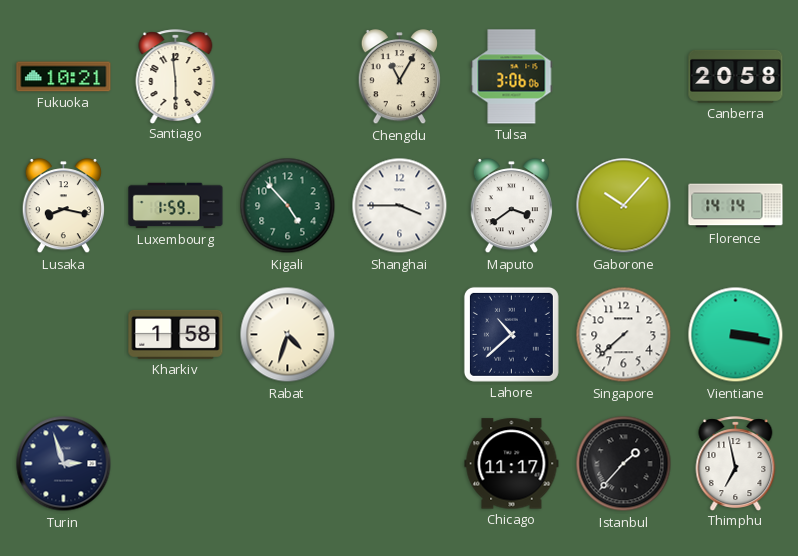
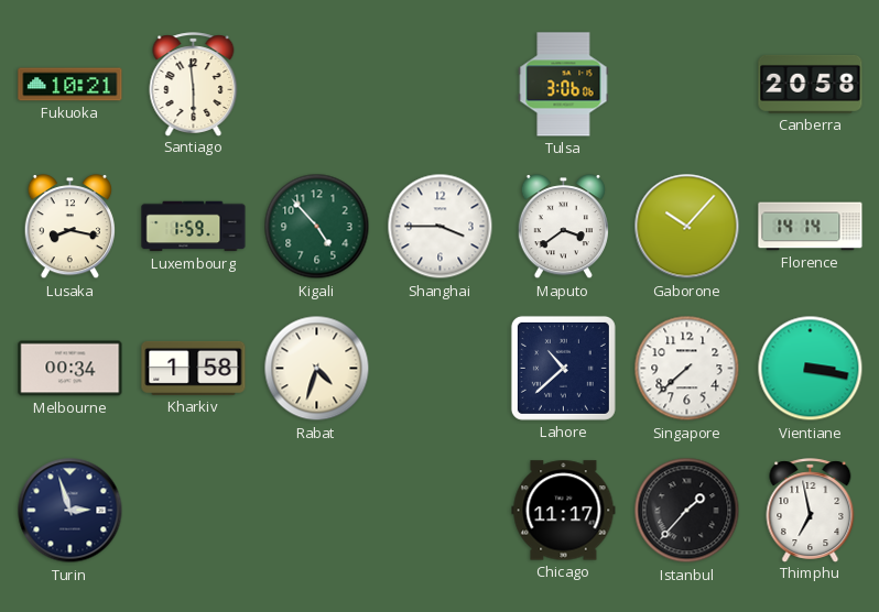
Chengdu: 11:05 -> none
Melbourne: none -> 00:34
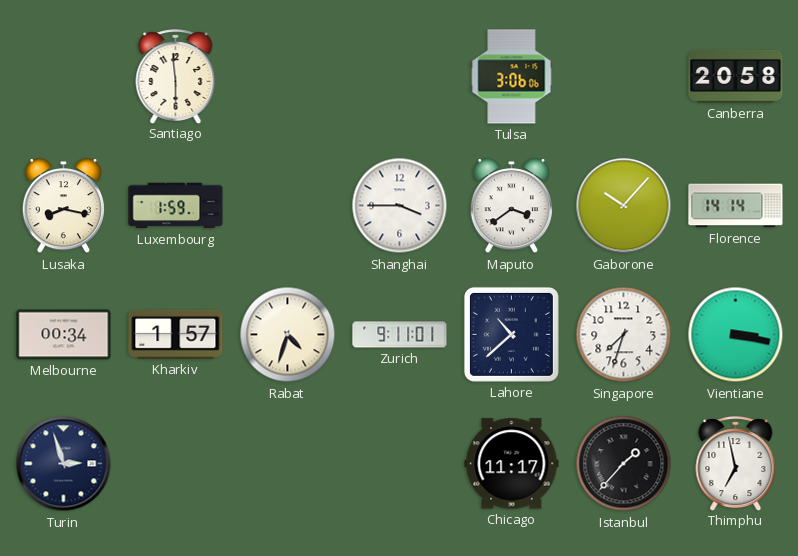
Fukuoka: 10:21 -> none
Kigali: 4:53 -> none
Kharkiv: 1:58 -> 1:57
Zurich: none -> 9:11
Singapore: 7:38 -> 7:33
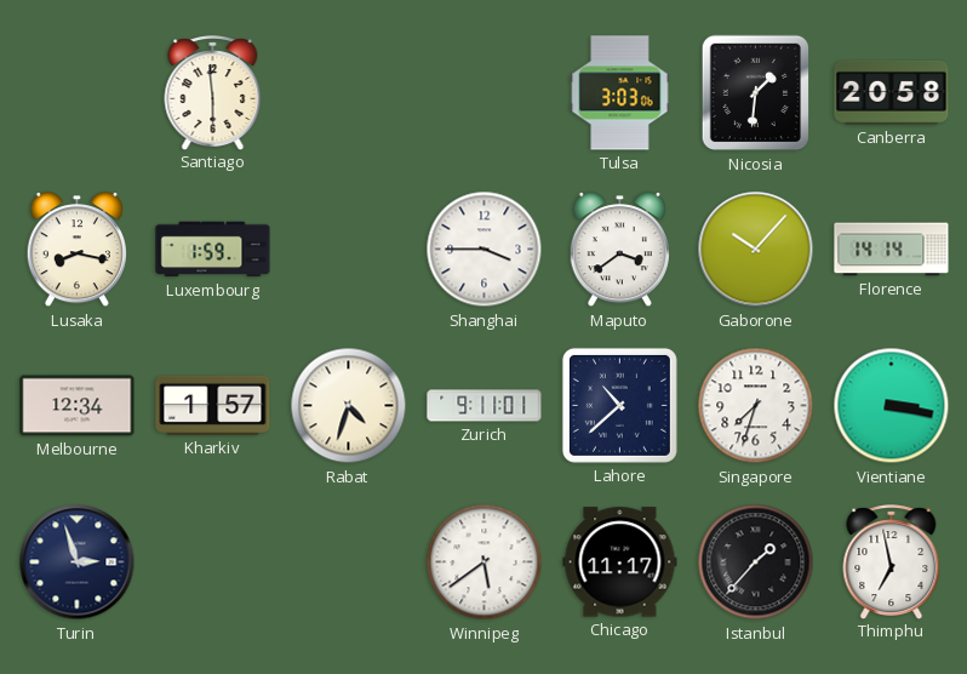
Tulsa: 3:06 -> 3:03
Nicosia: none -> 1:31
Melbourne: 00:34 -> 12:34
Winnipeg: none -> 5:39
